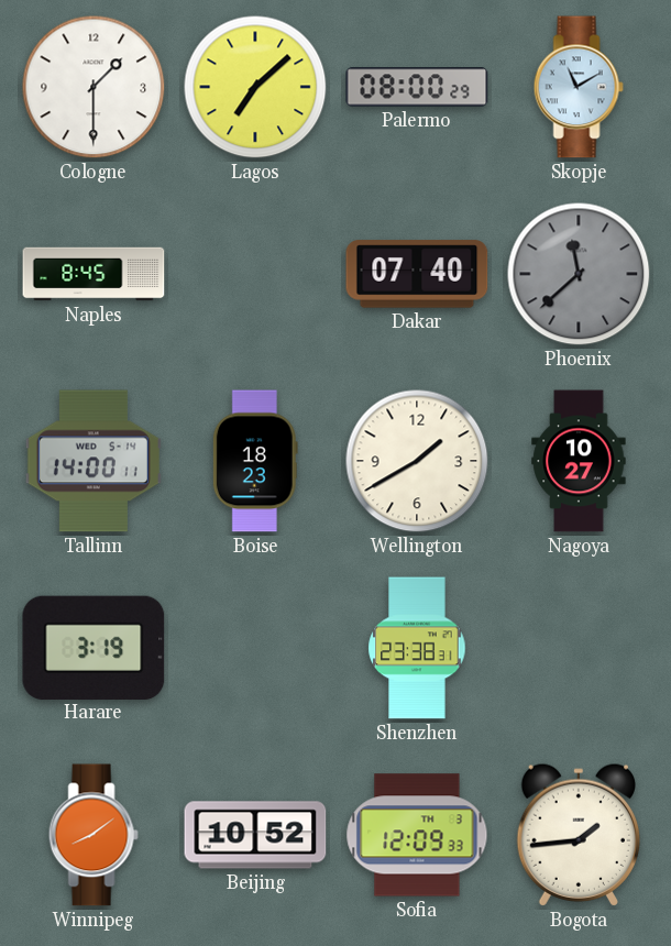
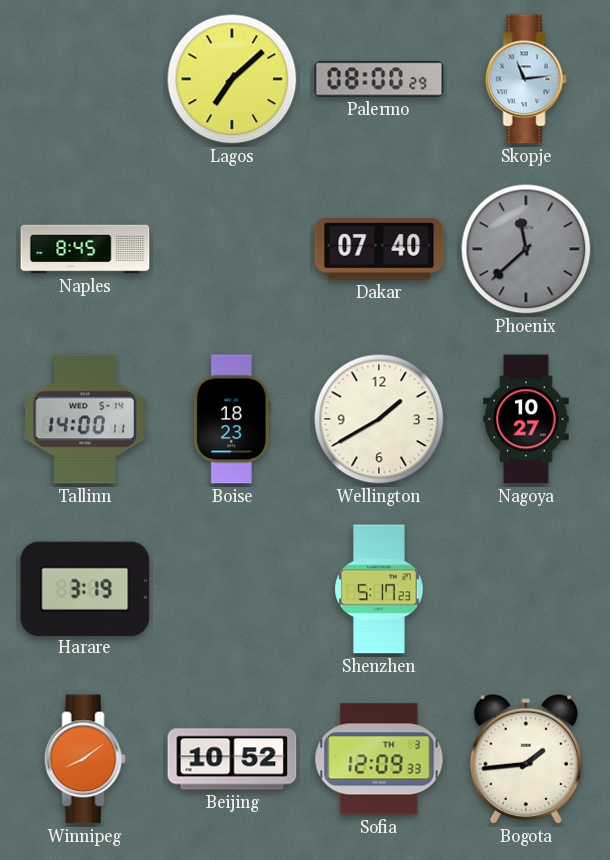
Cologne: 1:30 -> none
Skopje: 11:10 -> 11:14
Shenzhen: 23:38 -> 5:17
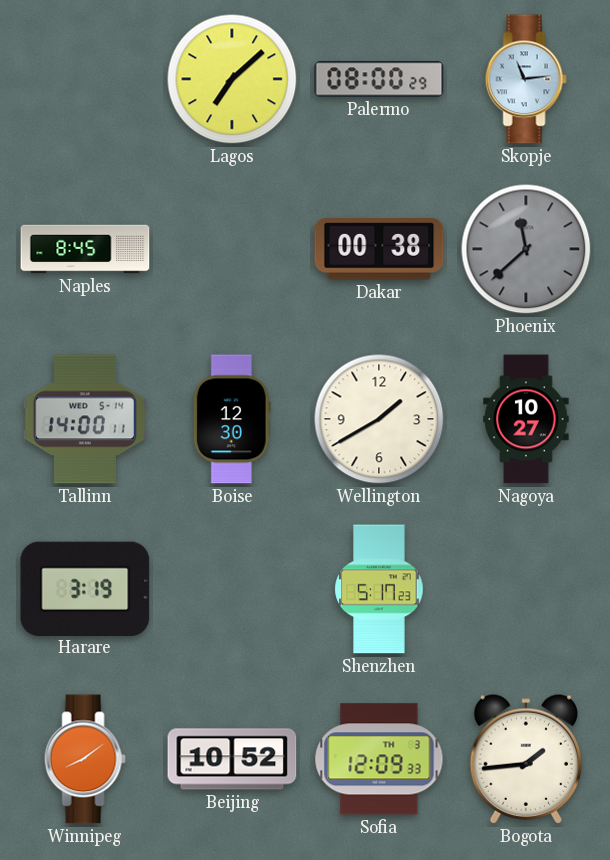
Dakar: 07:40 -> 00:38
Boise: 18:23 -> 12:30
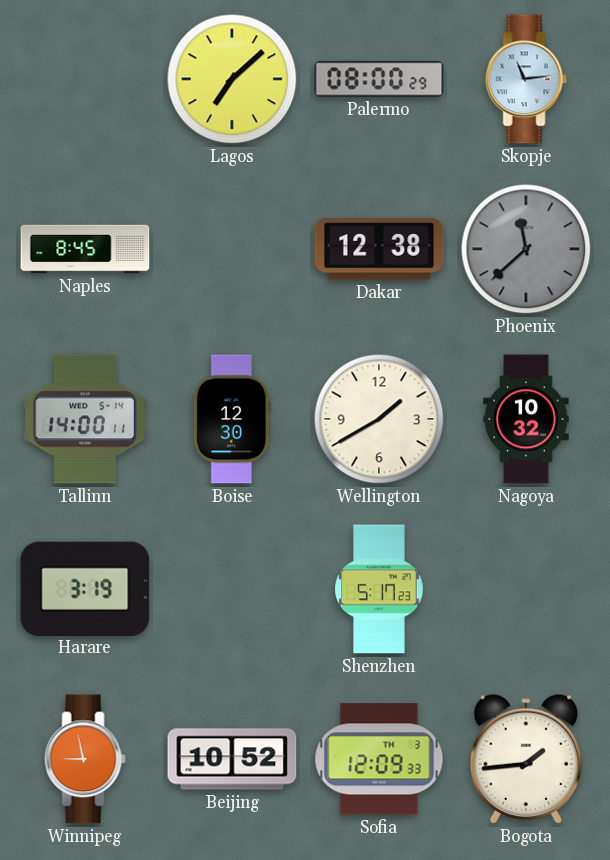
Dakar: 00:38 -> 12:38
Nagoya: 10:27 -> 10:32
Winnipeg: 8:09 -> 8:58
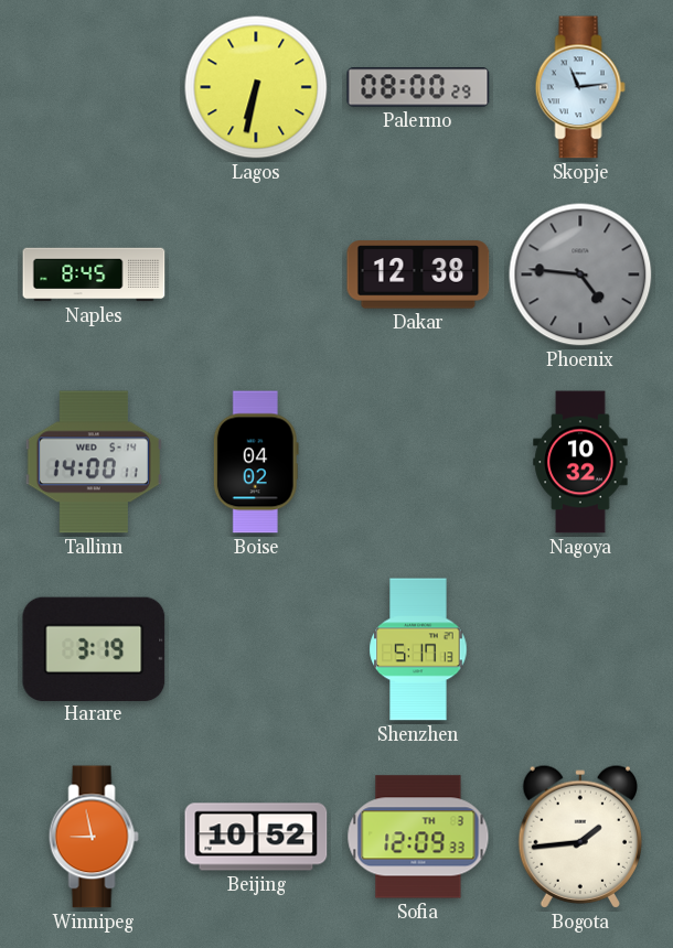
Lagos: 7:08 -> 6:32
Phoenix: 11:38 -> 4:46
Boise: 12:30 -> 04:02
Wellington: 1:40 -> none
Shenzhen: 5:17:23 -> 5:17:13
